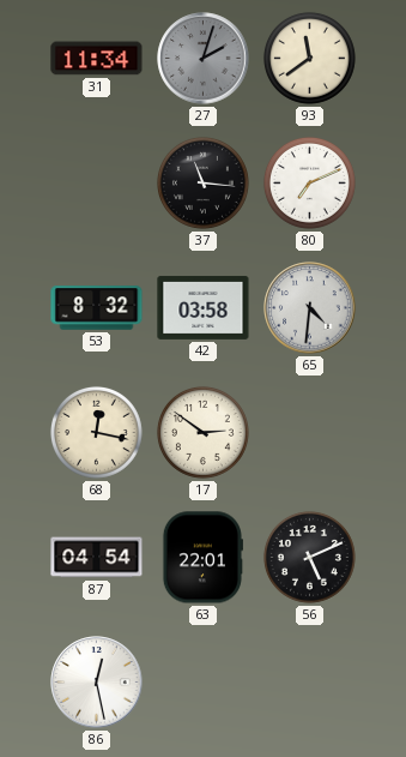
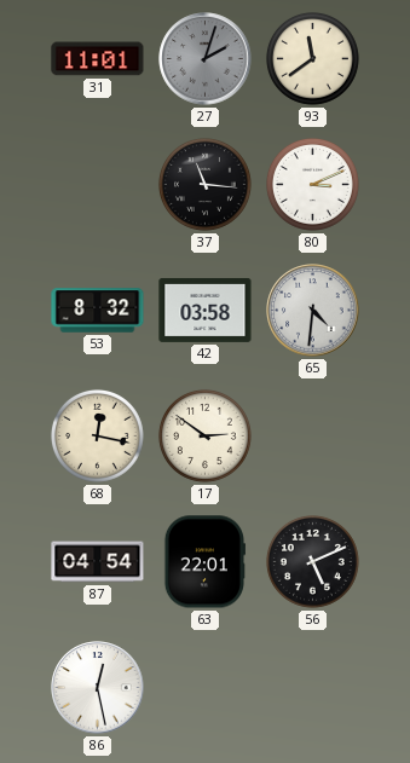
31: 11:34 -> 11:01
80: 7:11 -> 3:11
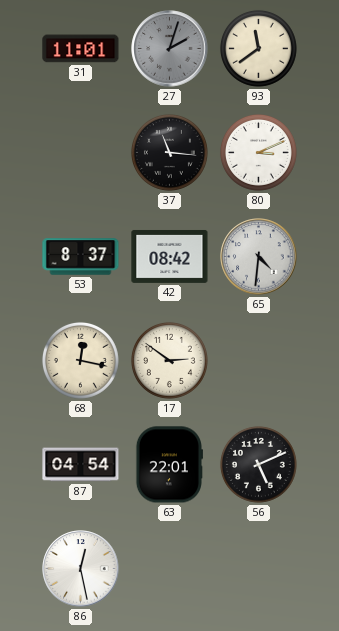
53: 8:32 -> 8:37
42: 03:58 -> 08:42
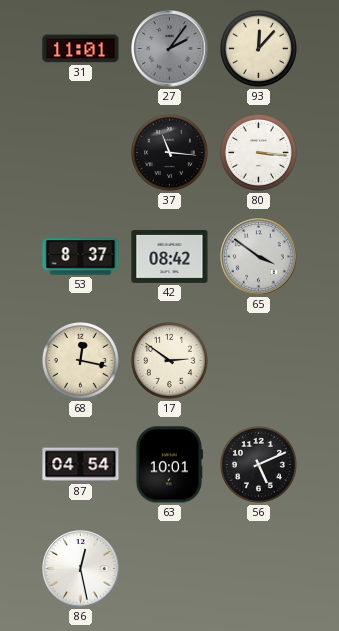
27: 2:03 -> 2:06
93: 11:39 -> 12:07
80: 3:11 -> 3:16
65: 4:31 -> 3:51
63: 22:01 -> 10:01
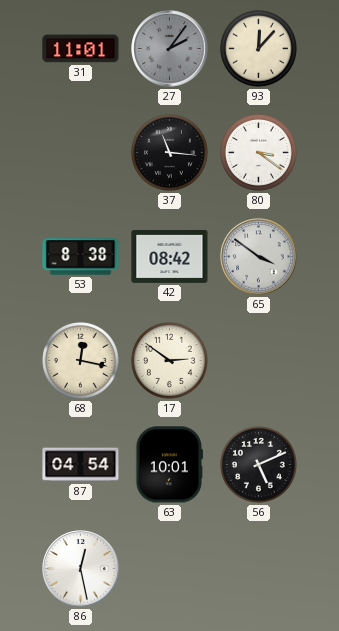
80: 3:16 -> 3:21
53: 8:37 -> 8:38
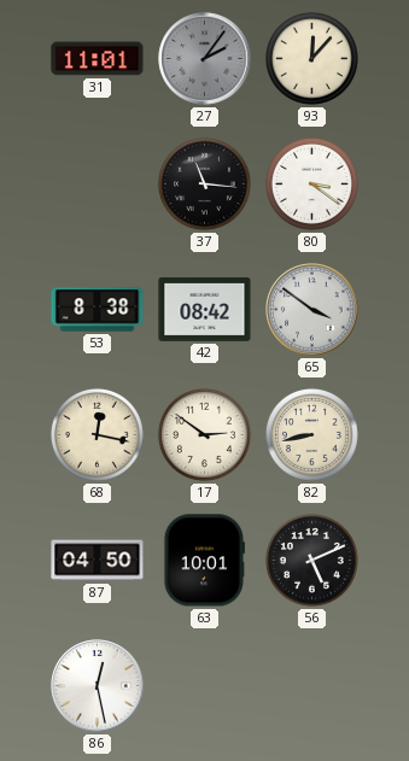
82: none -> 8:43
87: 04:54 -> 04:50
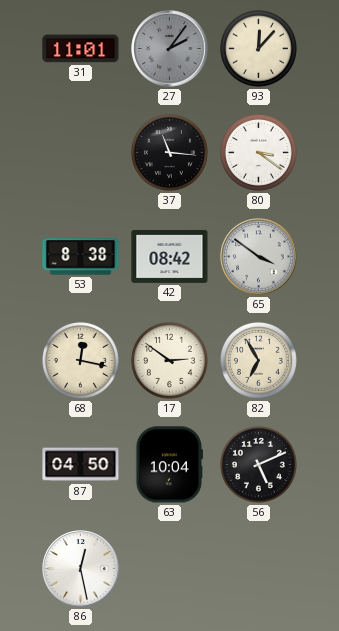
82: 8:43 -> 6:55
63: 10:01 -> 10:04
